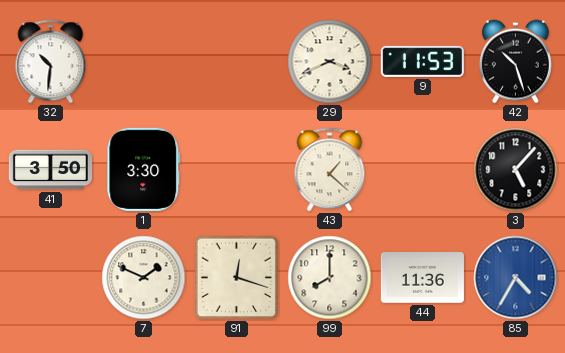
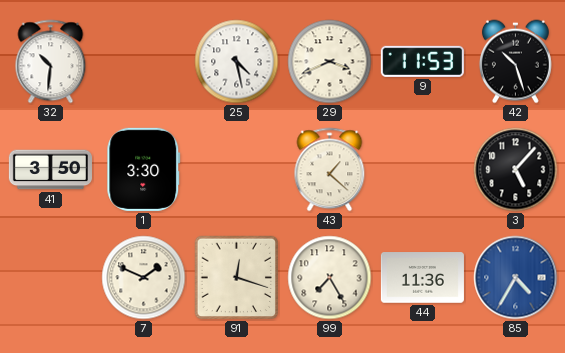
25: none -> 4:28
99: 8:00 -> 7:25
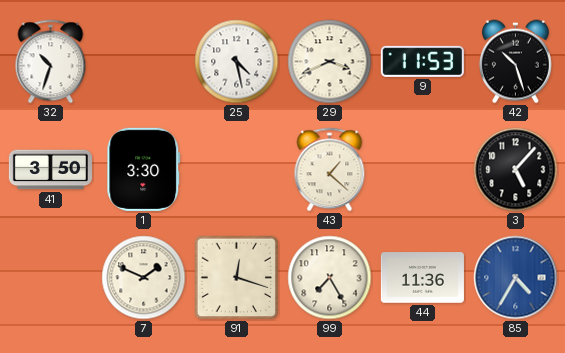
32: 10:31 -> 10:33
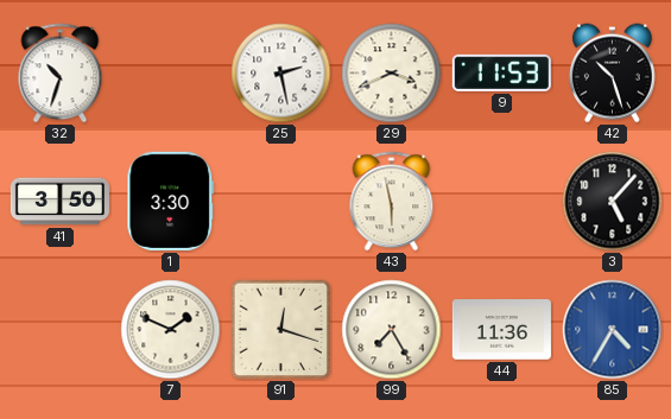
25: 4:28 -> 2:28
43: 1:22 -> 5:58
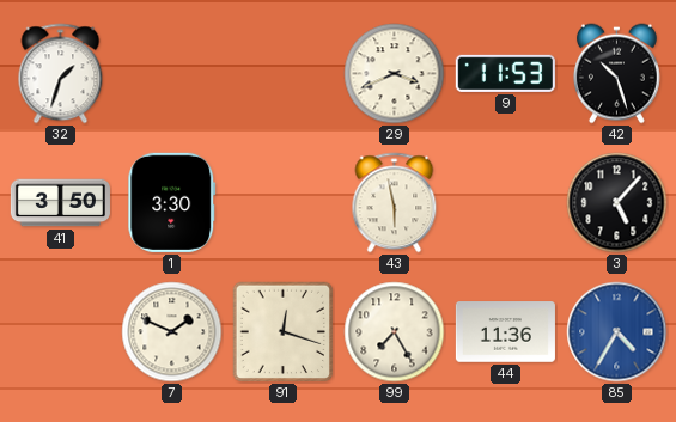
32: 10:33 -> 1:33
25: 2:28 -> none
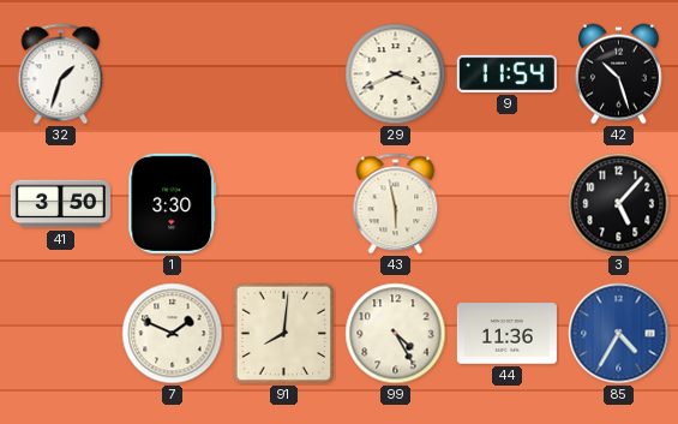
9: 11:53 -> 11:54
91: 12:18 -> 8:01
99: 7:25 -> 4:25
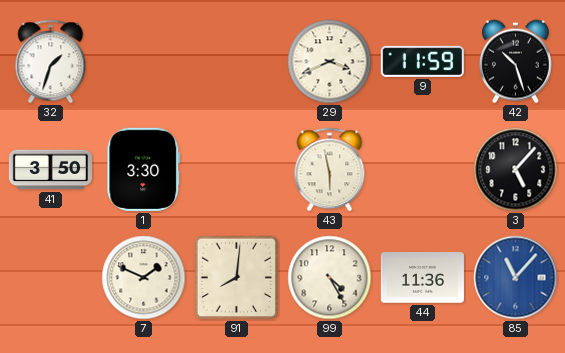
9: 11:54 -> 11:59
85: 4:35 -> 11:07
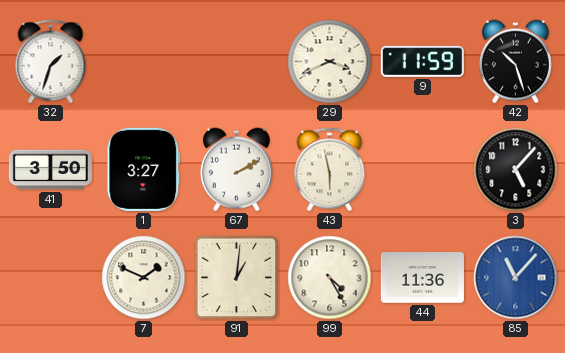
1: 3:30 -> 3:27
67: none -> 2:10
91: 8:01 -> 1:01
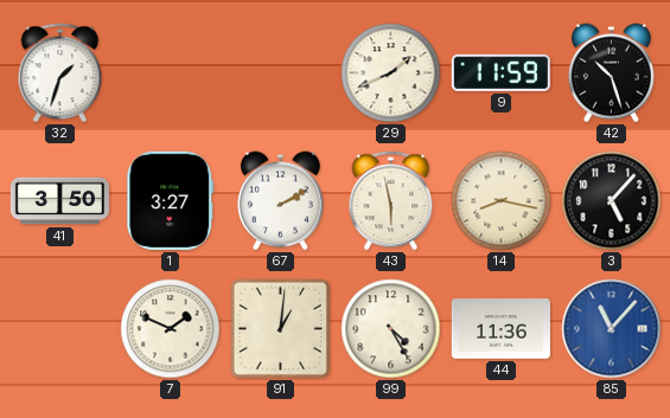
29: 3:41 -> 1:41
14: none -> 8:17
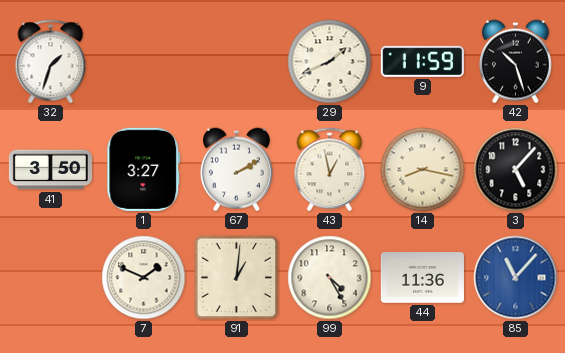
43: 5:58 -> 12:58
